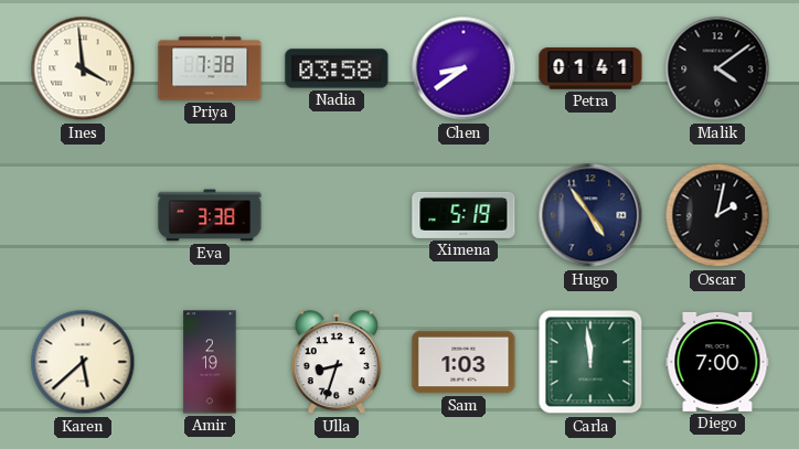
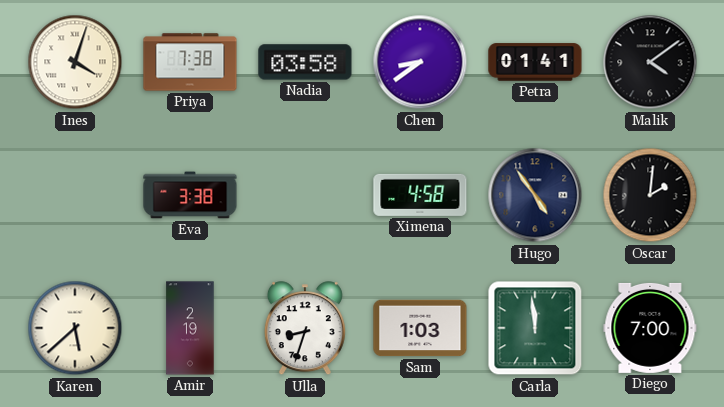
Ines: 3:59 -> 4:03
Ximena: 5:19 -> 4:58
Oscar: 2:02 -> 2:01
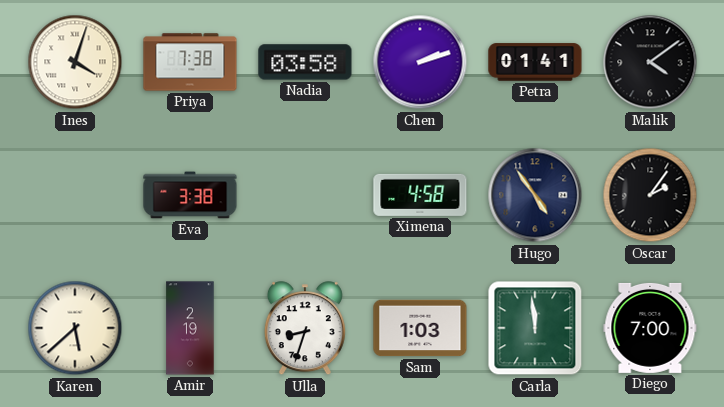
Chen: 8:39 -> 2:12
Oscar: 2:01 -> 2:06
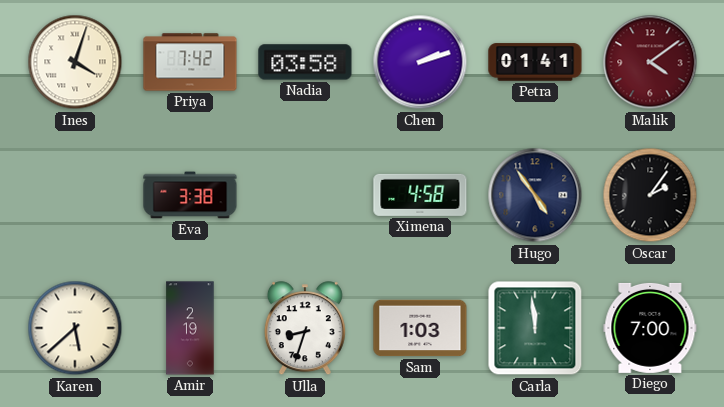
Priya: 7:38 -> 7:42
Malik dial: black -> burgundy
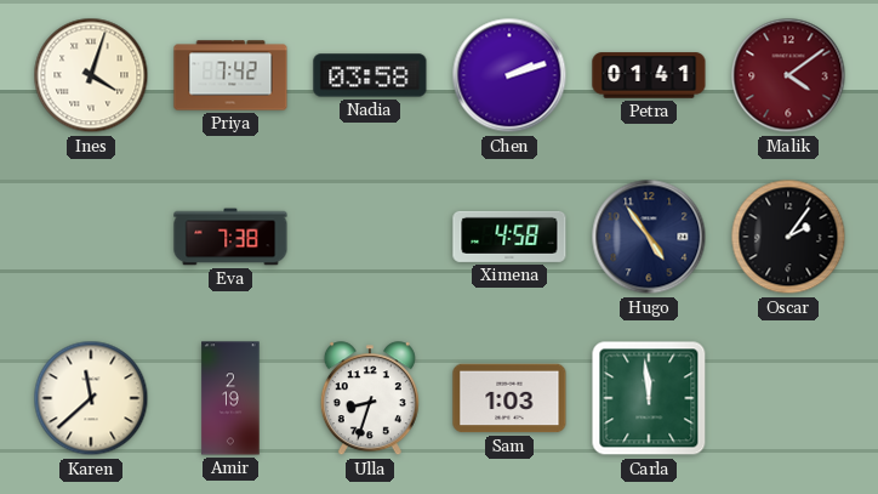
Eva: 3:38 -> 7:38
Karen: 5:38 -> 11:38
Diego: 7:00 -> none
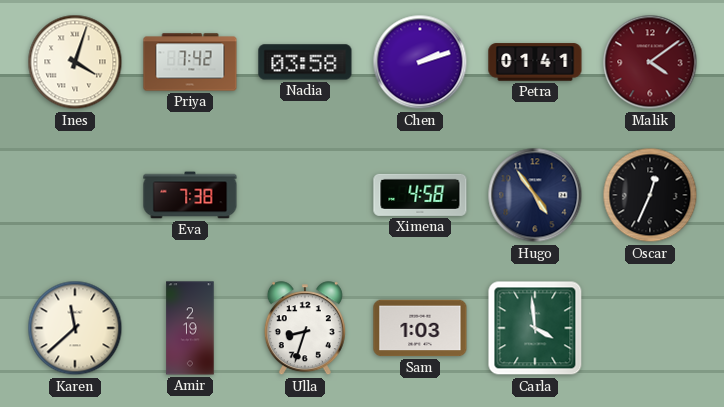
Oscar: 2:06 -> 12:34
Carla: 11:59 -> 3:59
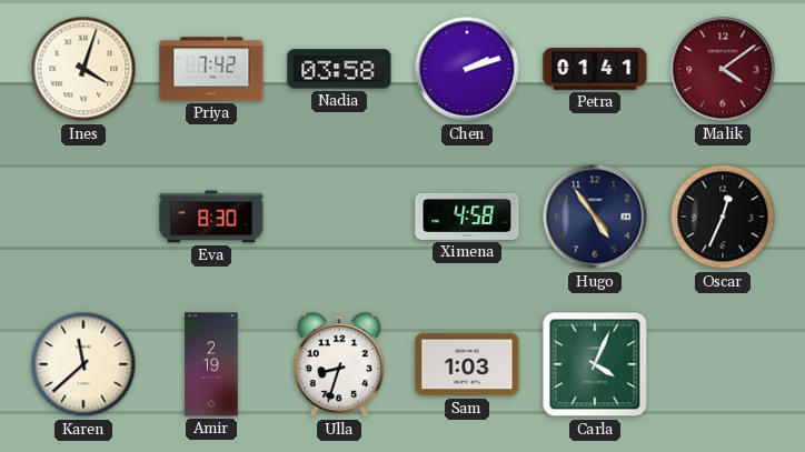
Eva: 7:38 -> 8:30
Carla: 3:59 -> 4:04
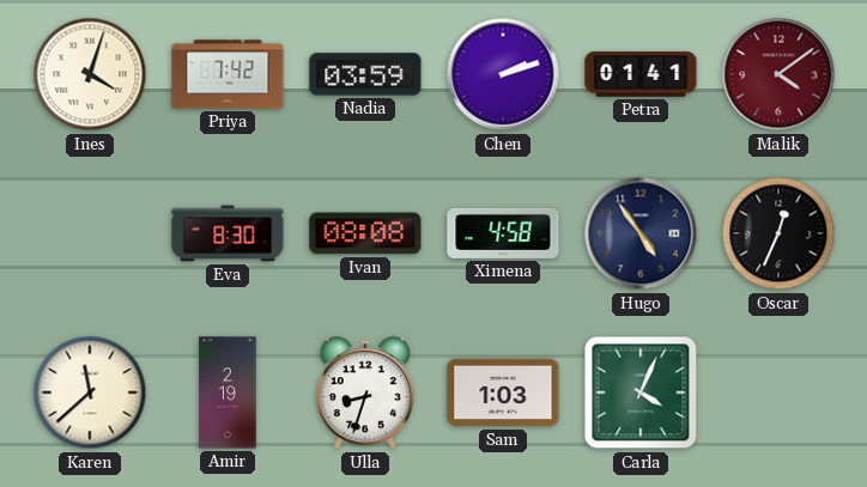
Nadia: 03:58 -> 03:59
Ivan: none -> 08:08
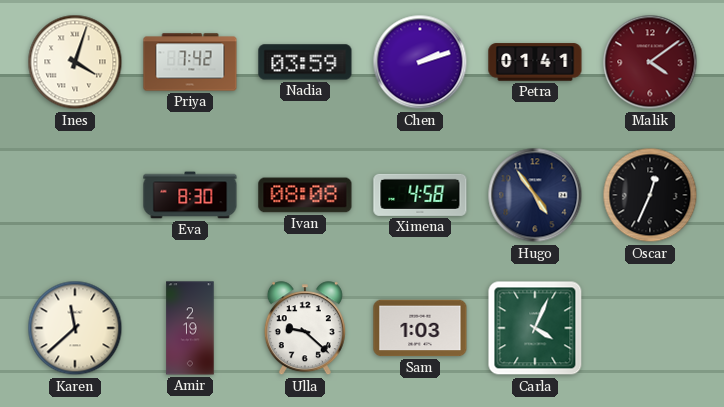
Ulla: 8:33 -> 9:22
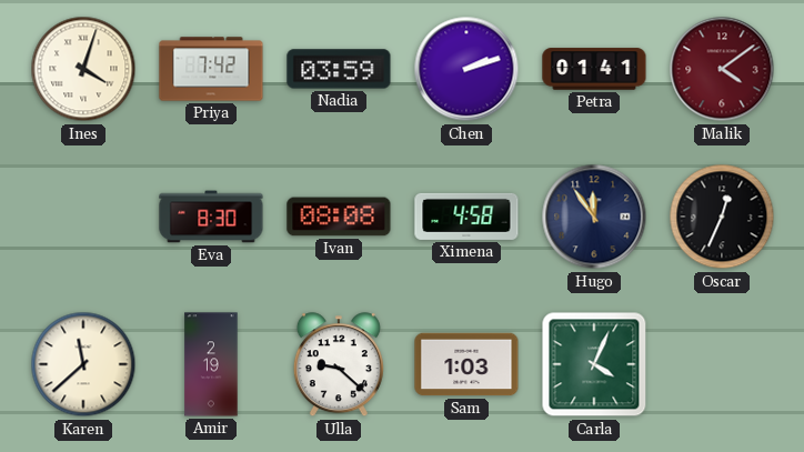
Hugo: 4:54 -> 11:54
